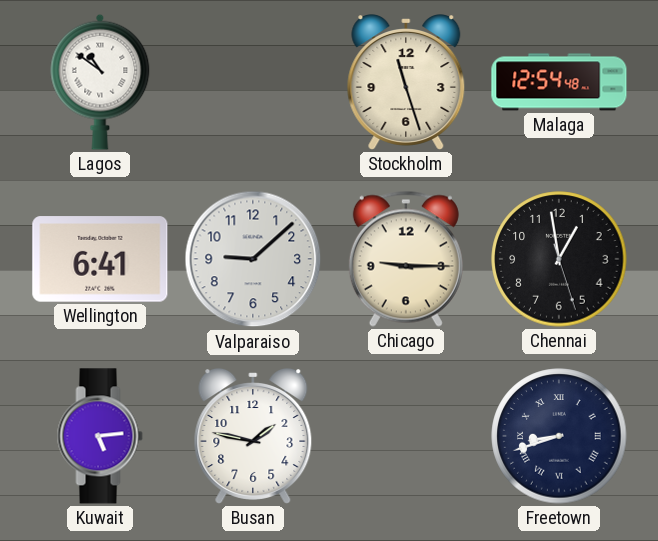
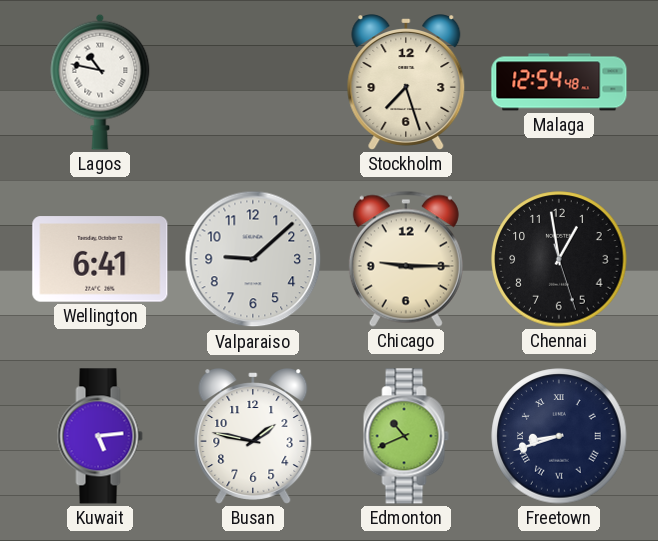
Lagos: 10:51 -> 10:47
Stockholm: 11:27 -> 7:27
Edmonton: none -> 10:41
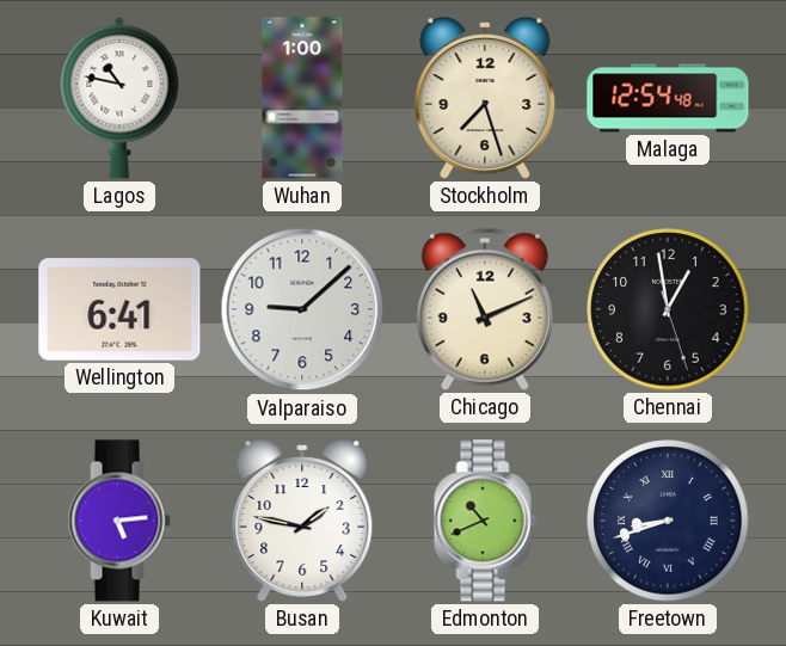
Wuhan: none -> 1:00
Chicago: 9:15 -> 11:11
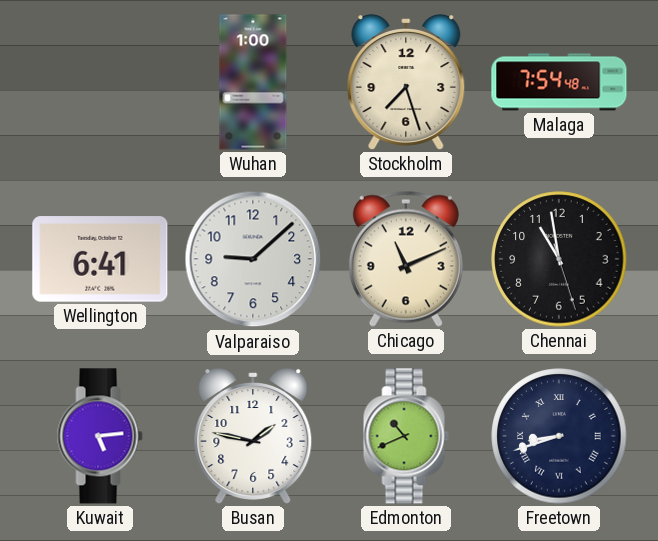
Lagos: 10:47 -> none
Malaga: 12:54 -> 7:54
Chennai: 12:58 -> 10:58
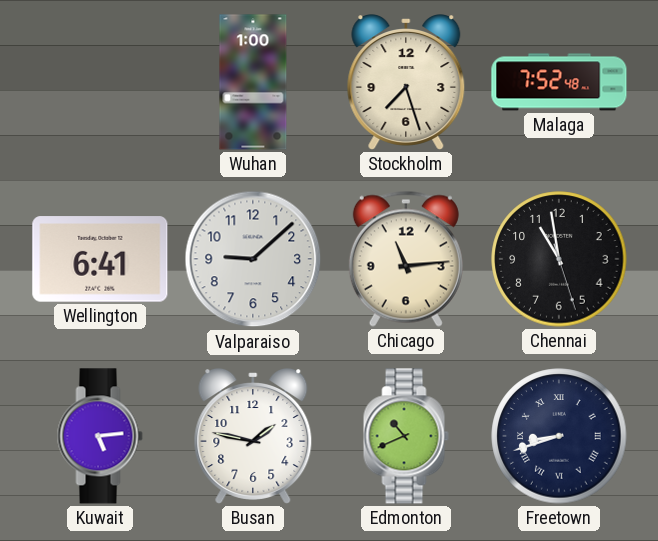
Malaga: 7:54 -> 7:52
Chicago: 11:11 -> 11:14
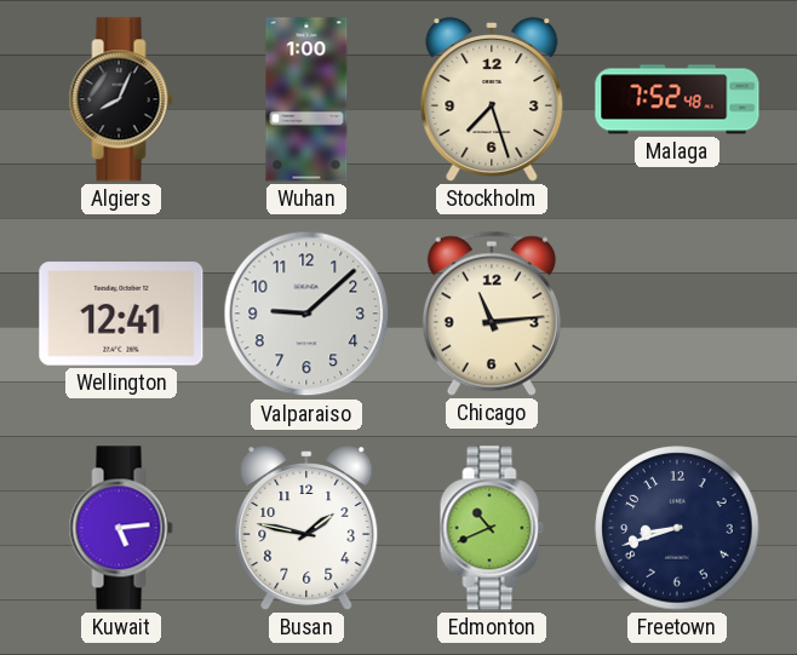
Algiers: none -> 8:04
Wellington: 6:41 -> 12:41
Chennai: 10:58 -> none
Freetown numerals: Roman -> Arabic
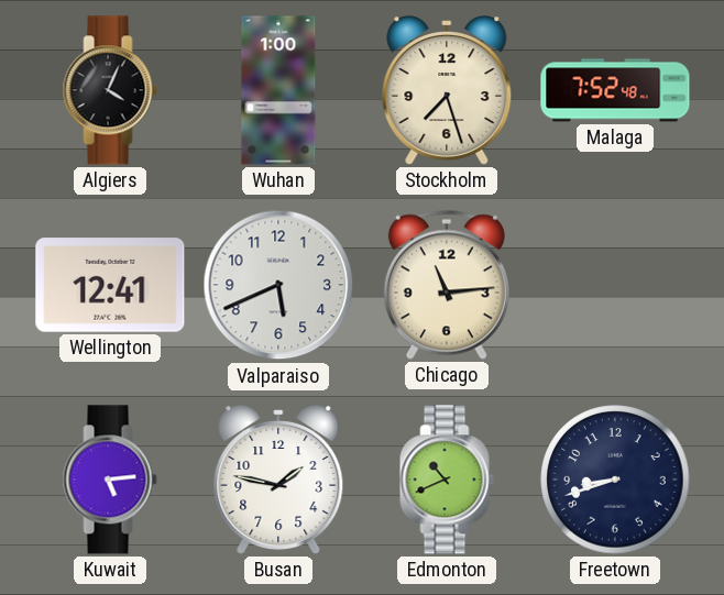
Algiers: 8:04 -> 4:04
Valparaiso: 9:08 -> 5:41
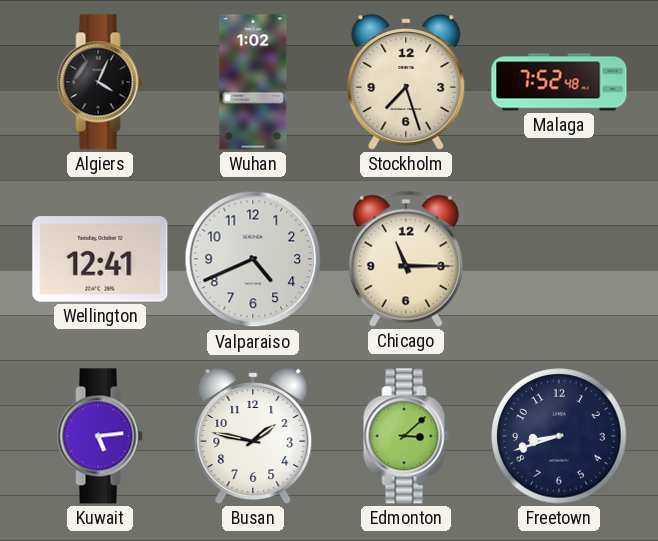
Wuhan: 1:00 -> 1:02
Valparaiso: 5:41 -> 4:41
Chicago: 11:14 -> 11:15
Edmonton: 10:41 -> 3:08
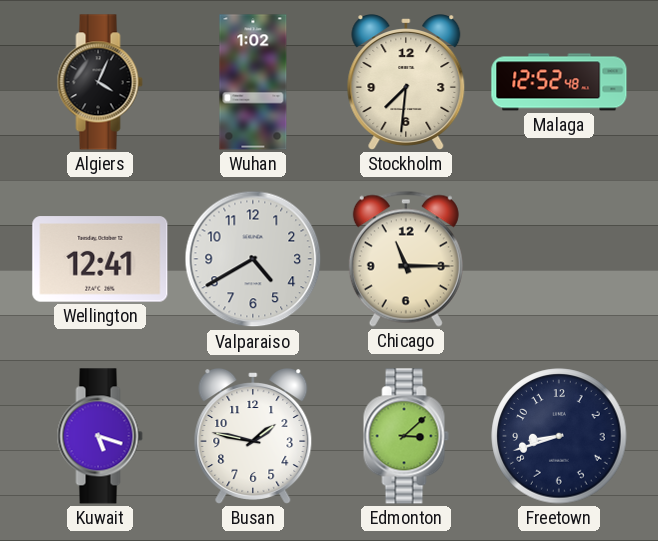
Stockholm: 7:27 -> 7:31
Malaga: 7:52 -> 12:52
Valparaiso: 4:41 -> 4:40
Kuwait: 5:14 -> 5:18
